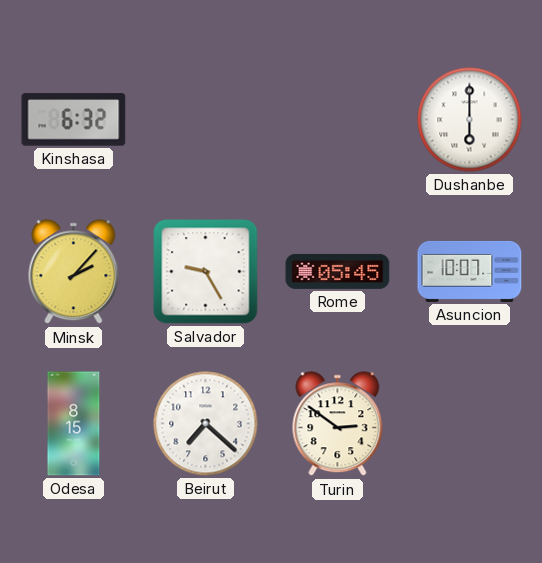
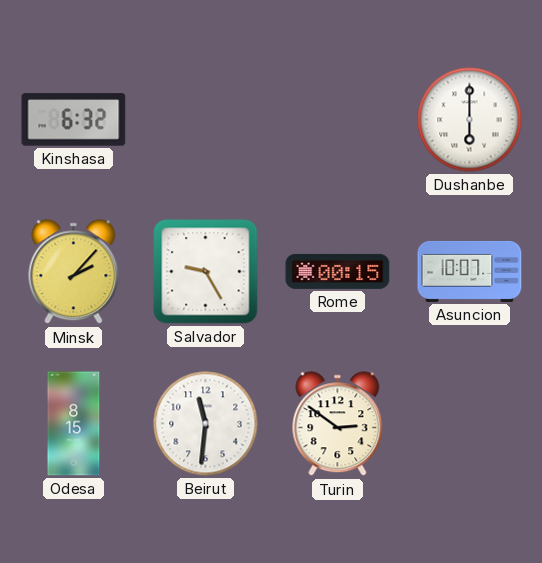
Rome: 05:45 -> 00:15
Beirut: 7:22 -> 11:31
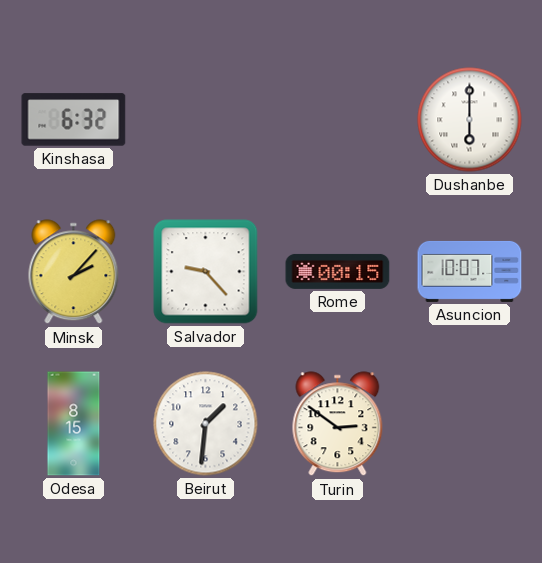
Salvador: 9:25 -> 9:23
Beirut: 11:31 -> 1:31
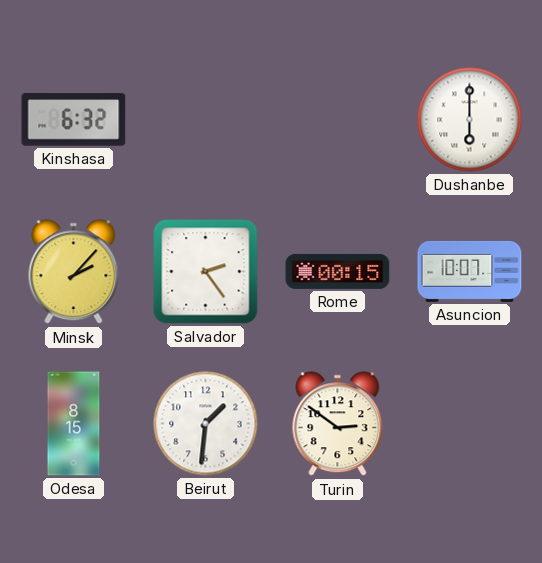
Salvador: 9:23 -> 2:24
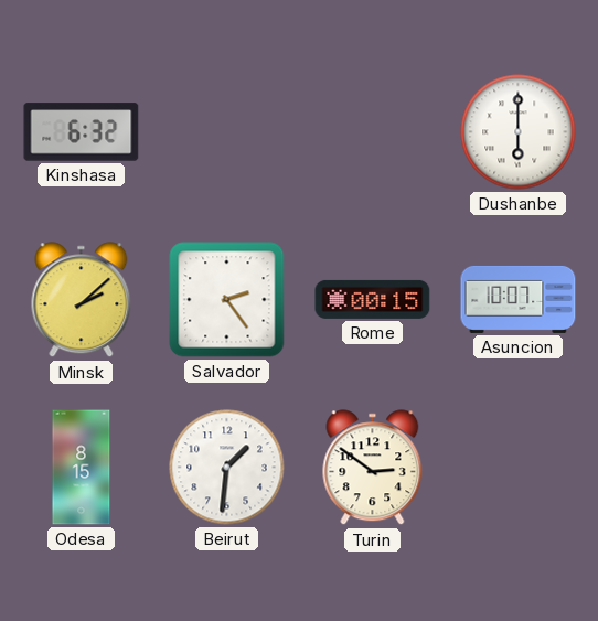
Minsk: 2:07 -> 2:08
